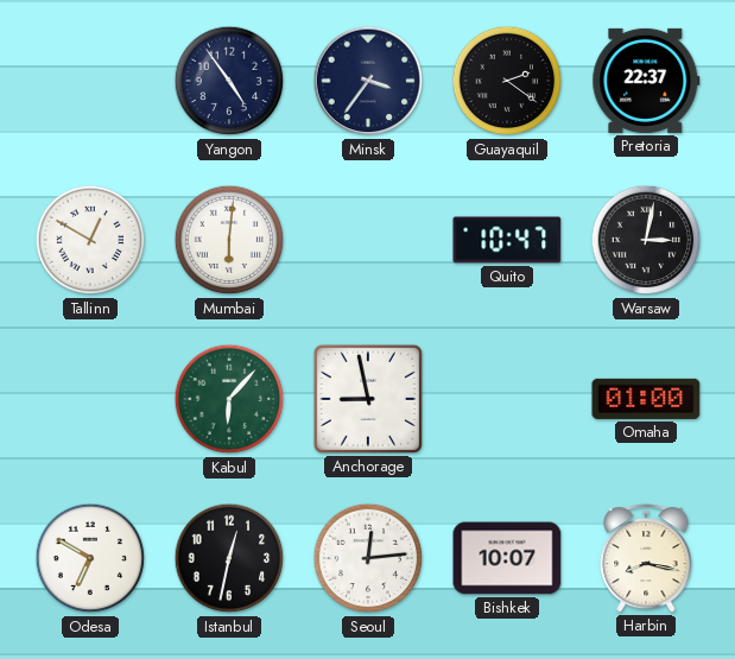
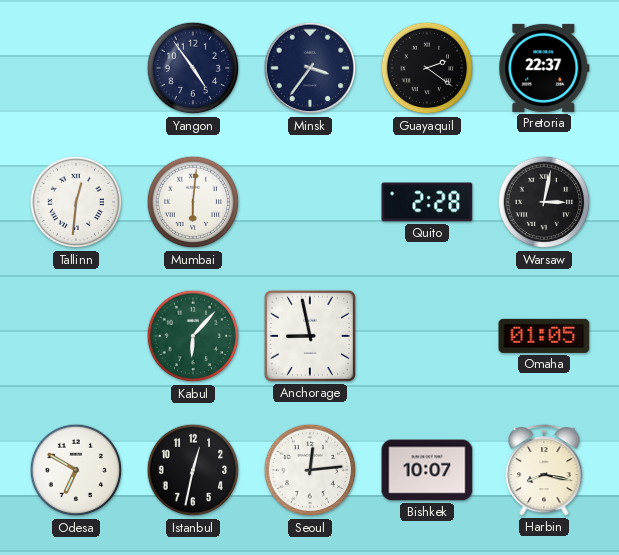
Tallinn: 12:50 -> 12:31
Quito: 10:47 -> 2:28
Omaha: 01:00 -> 01:05
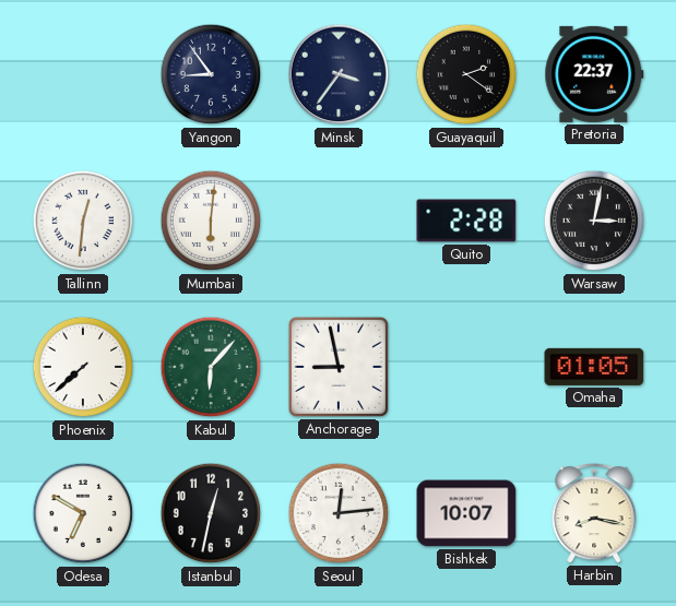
Yangon: 4:54 -> 8:54
Phoenix: none -> 7:38
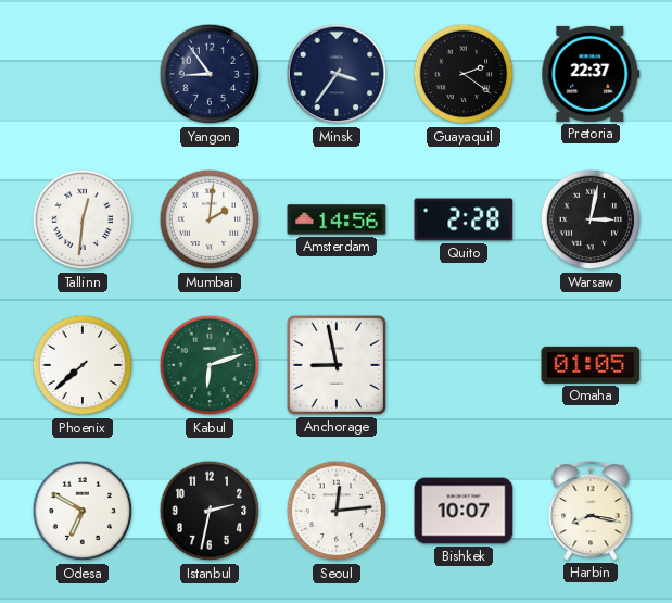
Mumbai: 6:01 -> 2:01
Amsterdam: none -> 14:56
Kabul: 6:07 -> 6:12
Istanbul: 12:32 -> 2:32
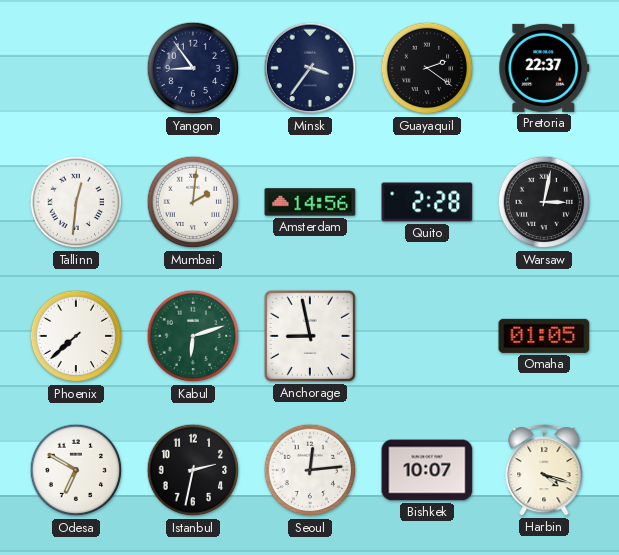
Harbin: 8:17 -> 4:18
